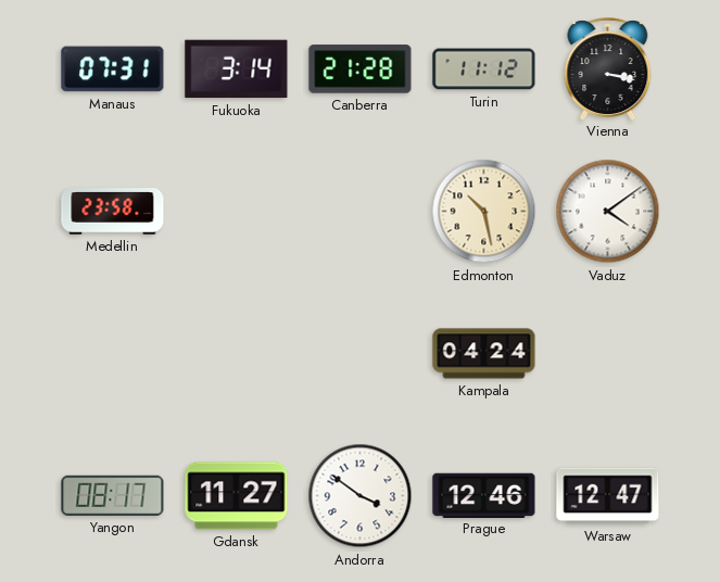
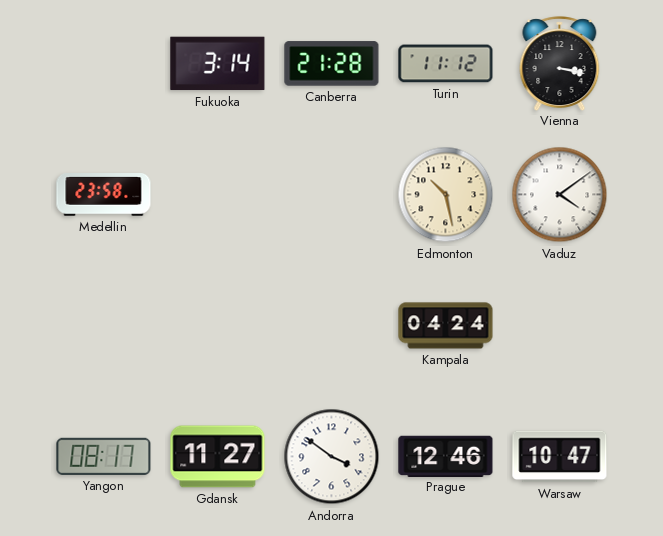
Manaus: 07:31 -> none
Warsaw: 12:47 -> 10:47
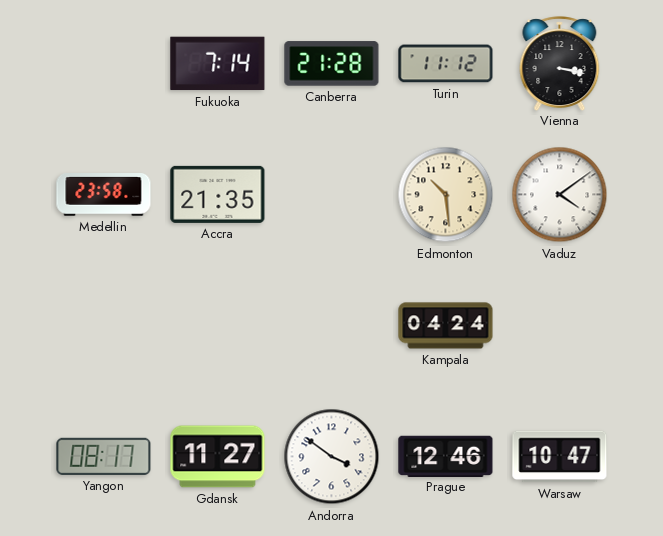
Fukuoka: 3:14 -> 7:14
Accra: none -> 21:35
Edmonton: 10:28 -> 10:29
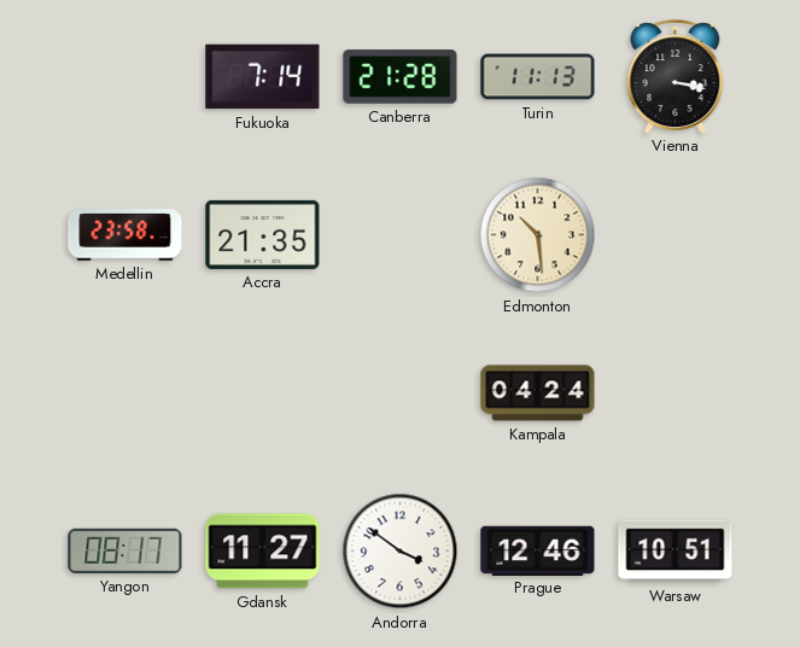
Turin: 11:12 -> 11:13
Vaduz: 4:09 -> none
Warsaw: 10:47 -> 10:51
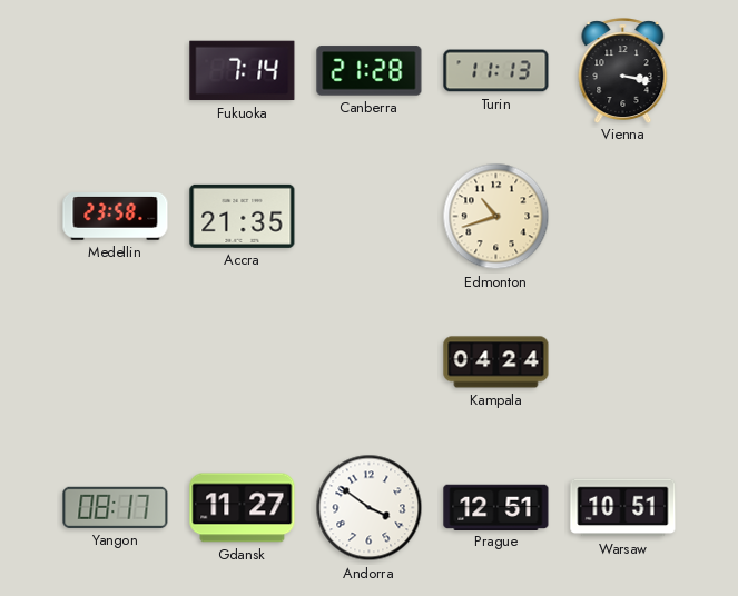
Edmonton: 10:29 -> 10:42
Prague: 12:46 -> 12:51
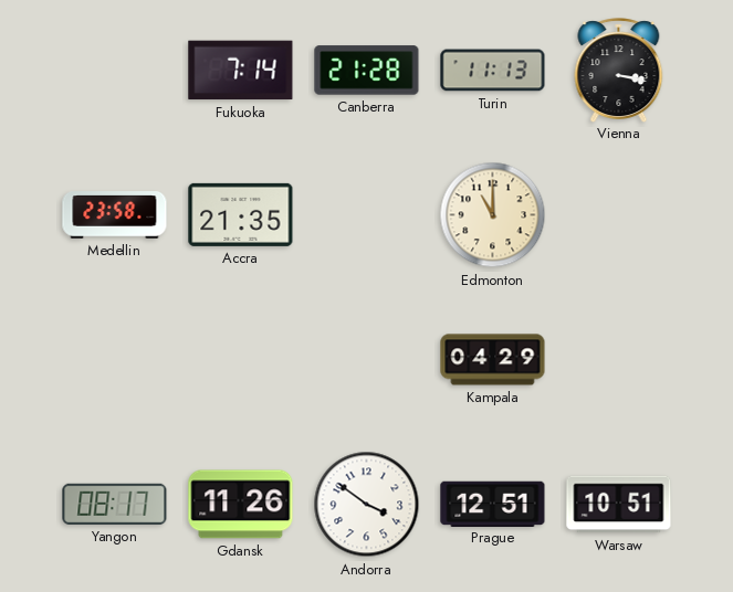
Edmonton: 10:42 -> 11:00
Kampala: 04:24 -> 04:29
Gdansk: 11:27 -> 11:26
